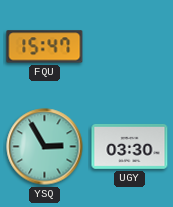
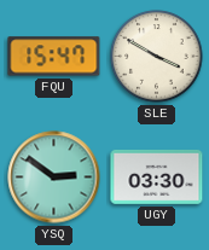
SLE: none -> 3:50
YSQ: 2:55 -> 2:51
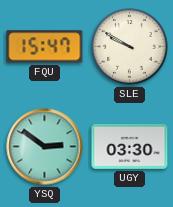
SLE: 3:50 -> 9:50
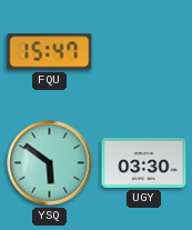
SLE: 9:50 -> none
YSQ: 2:51 -> 5:51
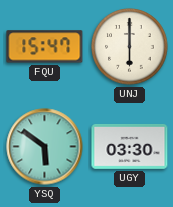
UNJ: none -> 6:00
